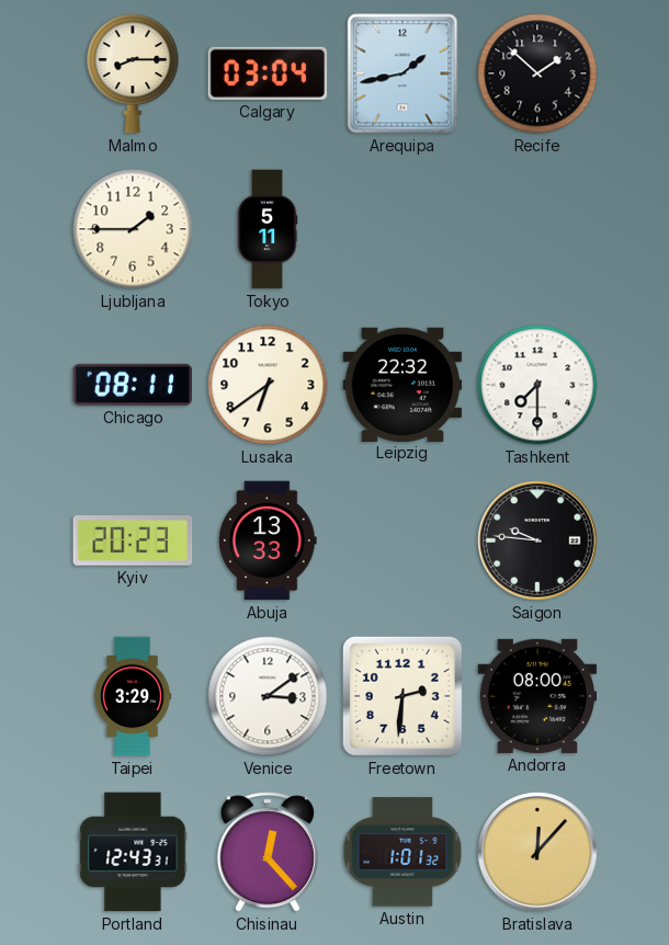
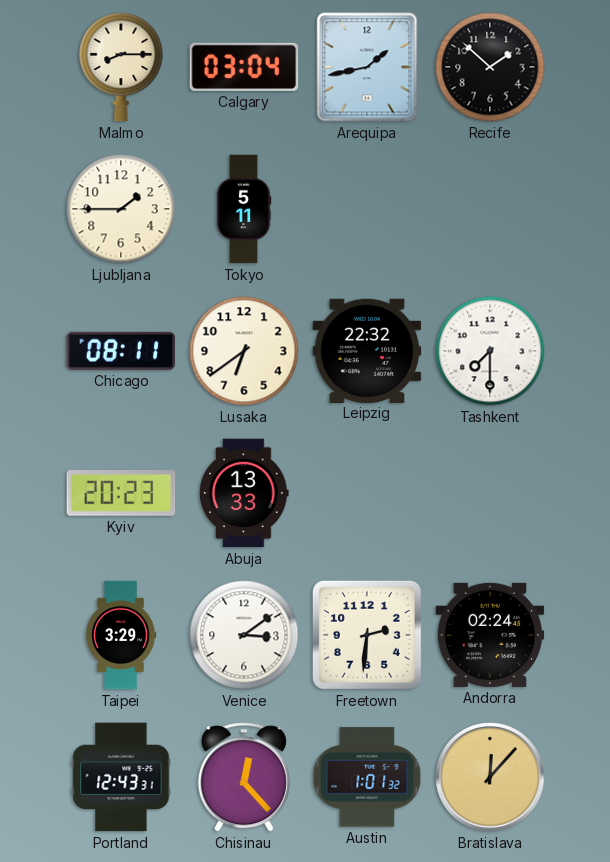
Saigon: 9:46 -> none
Andorra: 08:00 -> 02:24
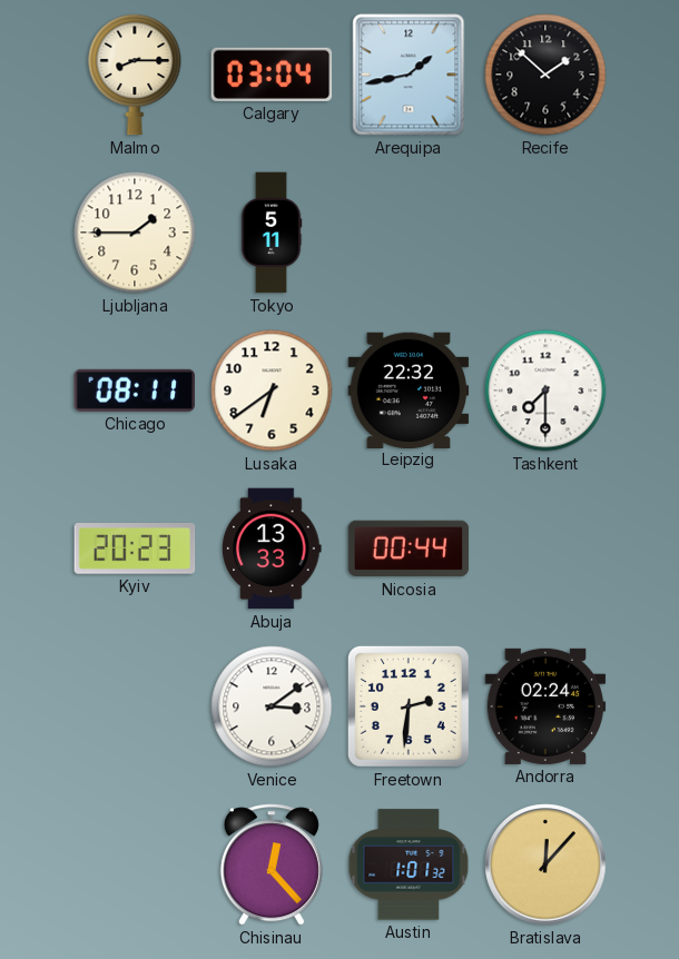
Nicosia: none -> 00:44
Taipei: 3:29 -> none
Portland: 12:43 -> none
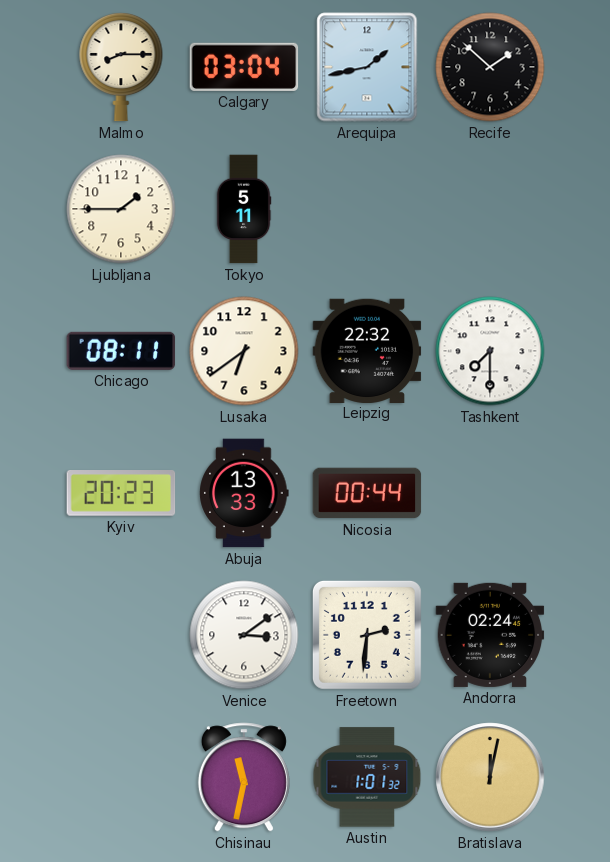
Chisinau: 12:23 -> 11:32
Bratislava: 12:07 -> 12:02
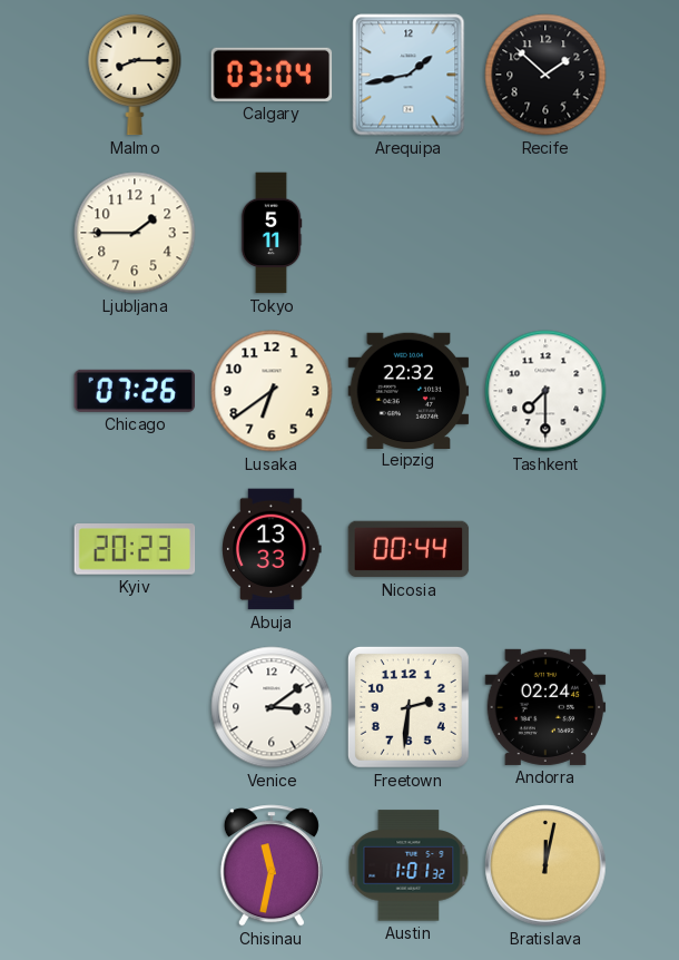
Chicago: 08:11 -> 07:26
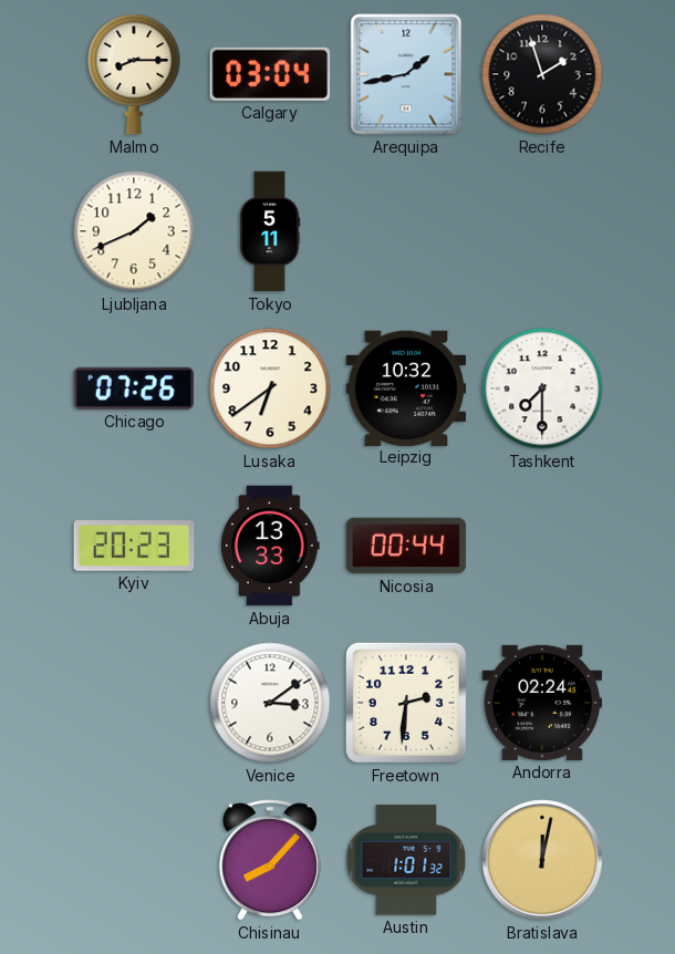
Recife: 1:52 -> 1:57
Ljubljana: 1:45 -> 1:41
Leipzig: 22:32 -> 10:32
Chisinau: 11:32 -> 8:07
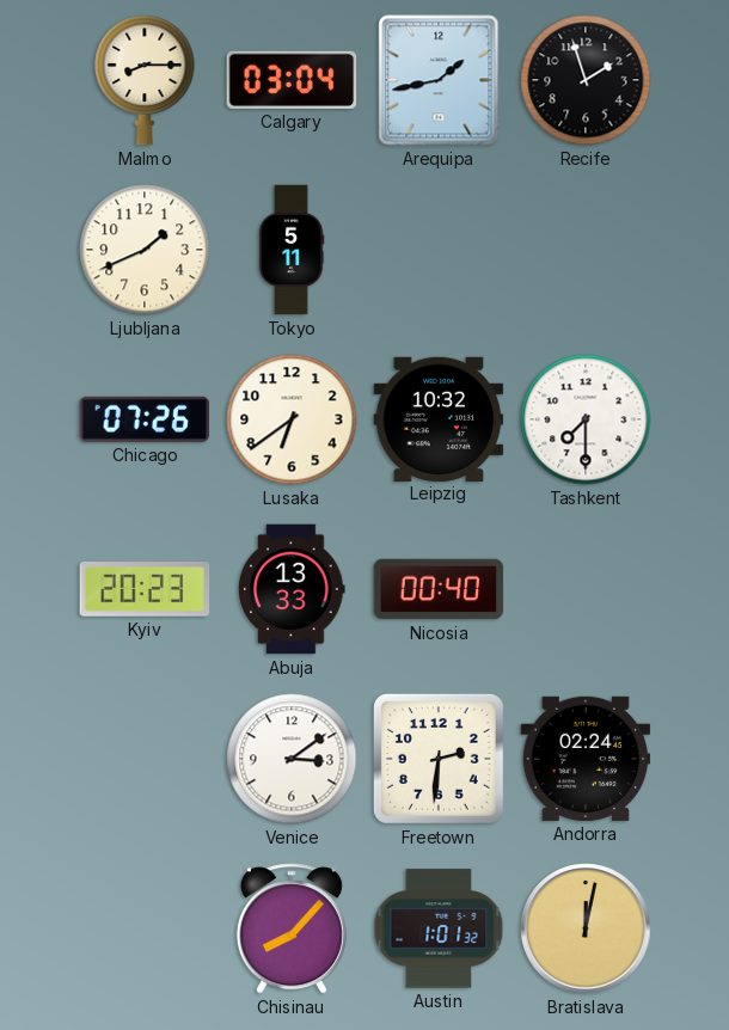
Nicosia: 00:44 -> 00:40
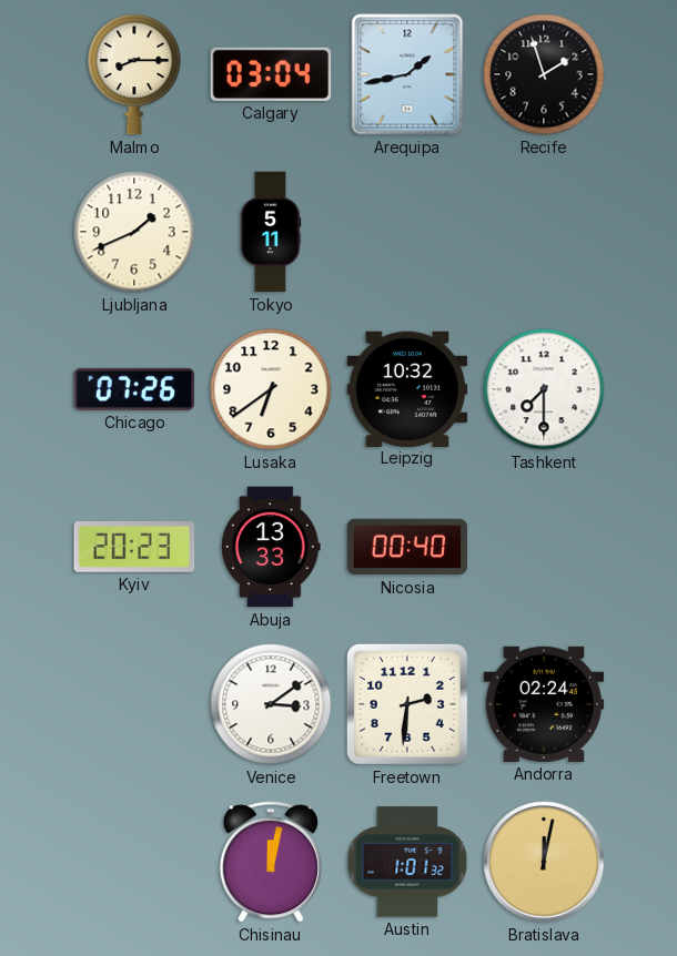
Chisinau: 8:07 -> 12:02
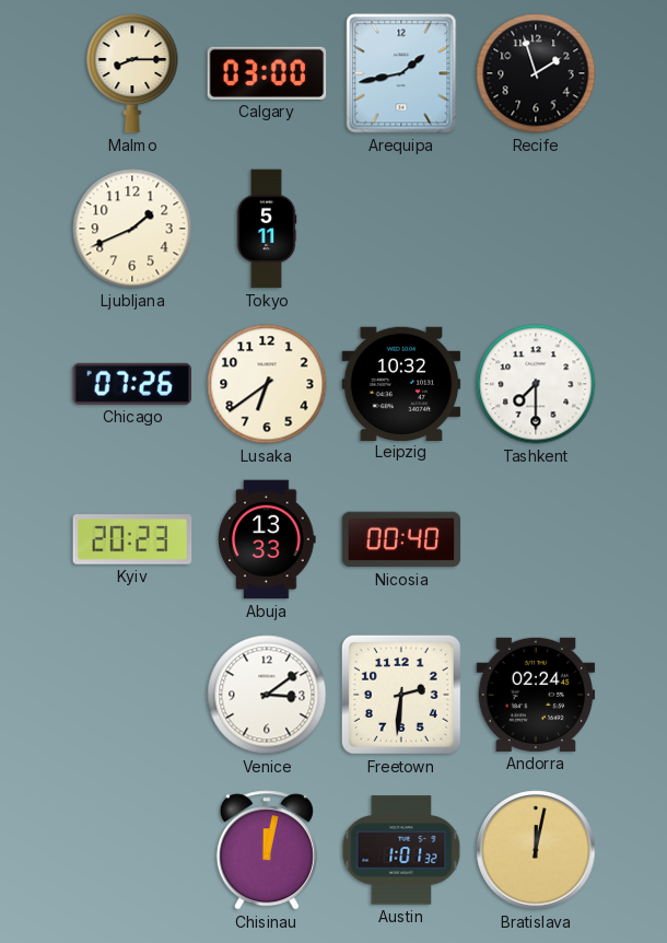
Calgary: 03:04 -> 03:00
